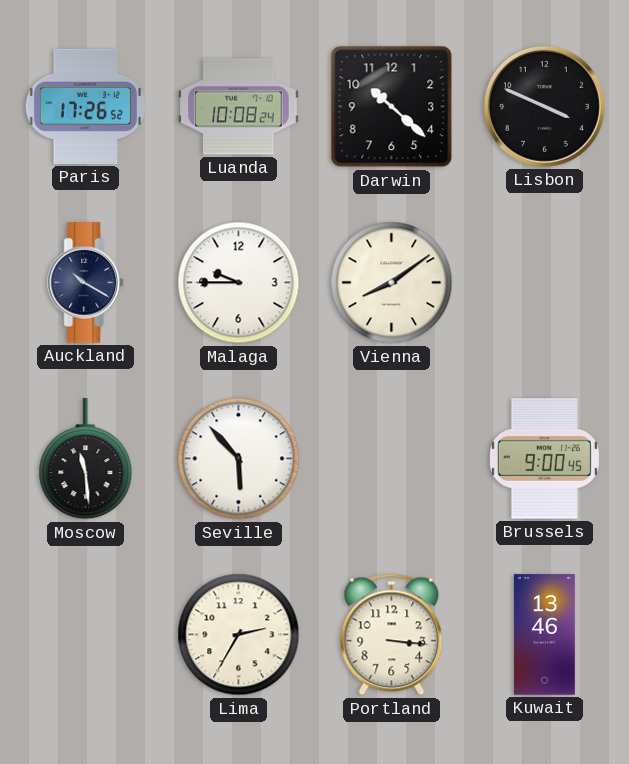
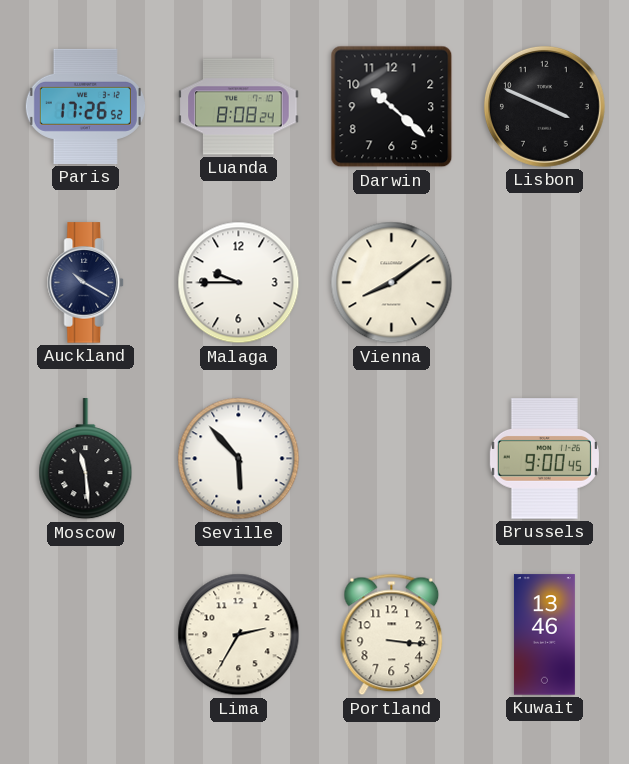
Luanda: 10:08 -> 8:08
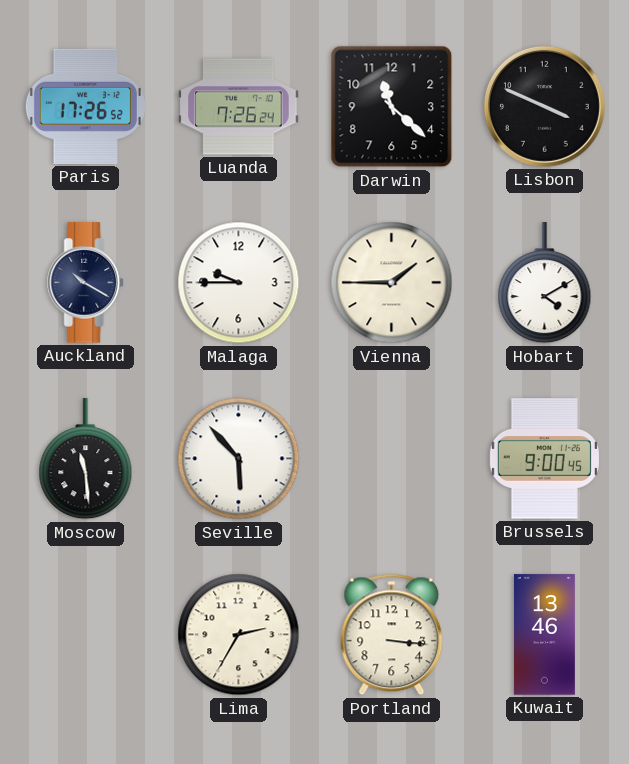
Luanda: 8:08 -> 7:26
Darwin: 10:22 -> 11:22
Vienna: 8:09 -> 1:45
Hobart: none -> 4:10
